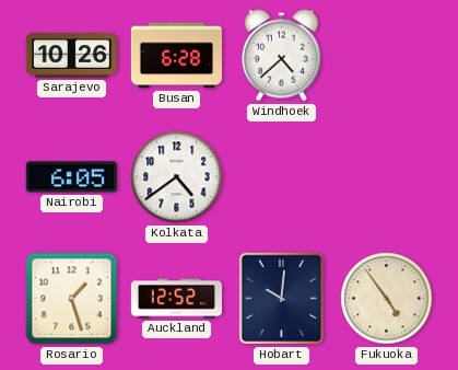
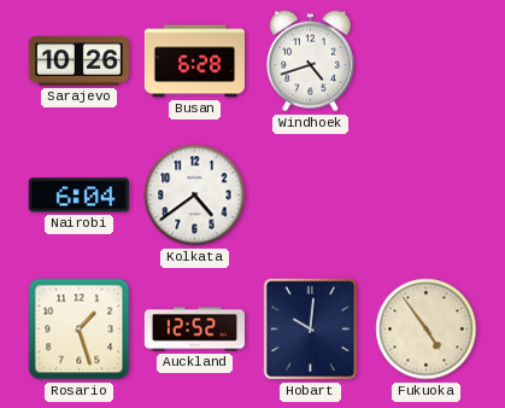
Windhoek: 4:38 -> 4:42
Nairobi: 6:05 -> 6:04
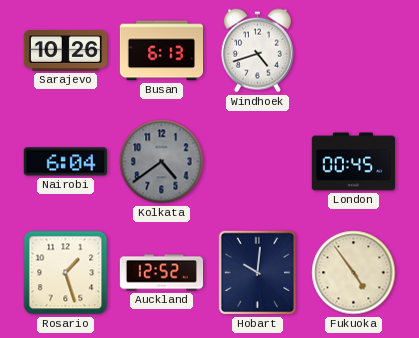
Busan: 6:28 -> 6:13
Kolkata dial: white -> grey
London: none -> 00:45
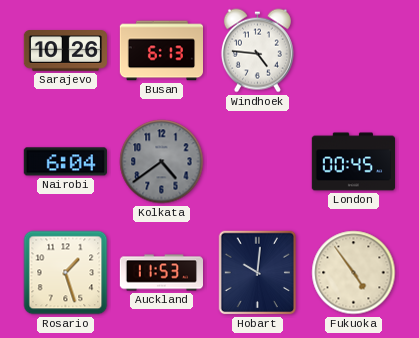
Windhoek: 4:42 -> 4:46
Auckland: 12:52 -> 11:53
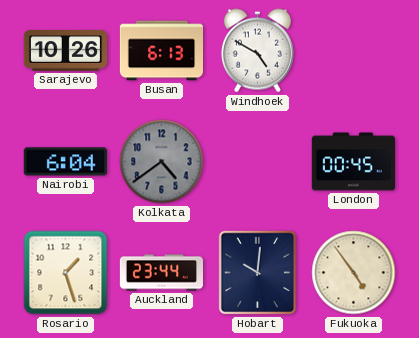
Windhoek: 4:46 -> 4:50
Auckland: 11:53 -> 23:44
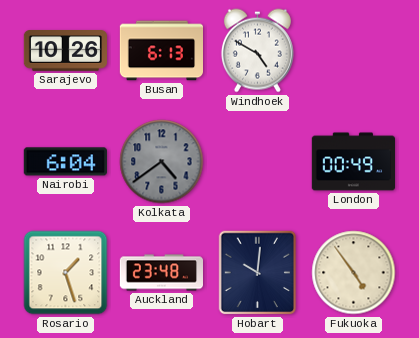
London: 00:45 -> 00:49
Auckland: 23:44 -> 23:48
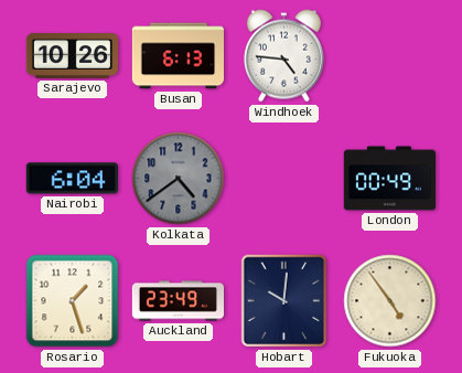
Windhoek: 4:50 -> 4:46
Auckland: 23:48 -> 23:49
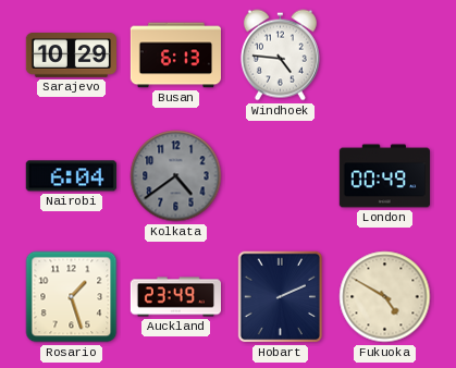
Sarajevo: 10:26 -> 10:29
Hobart: 10:01 -> 2:11
Fukuoka: 4:54 -> 4:50
